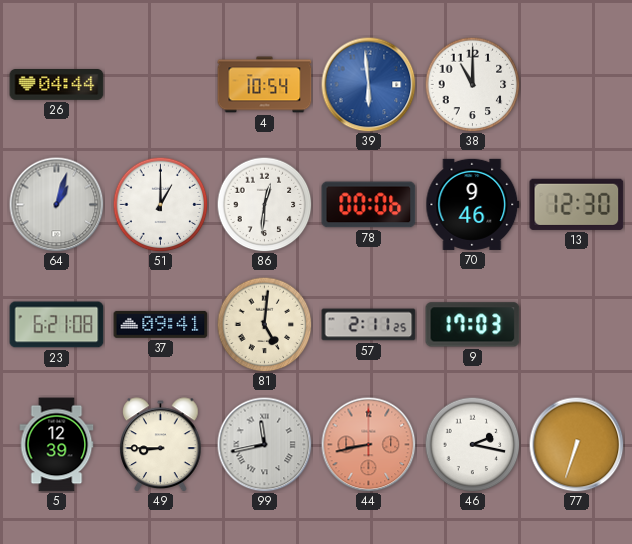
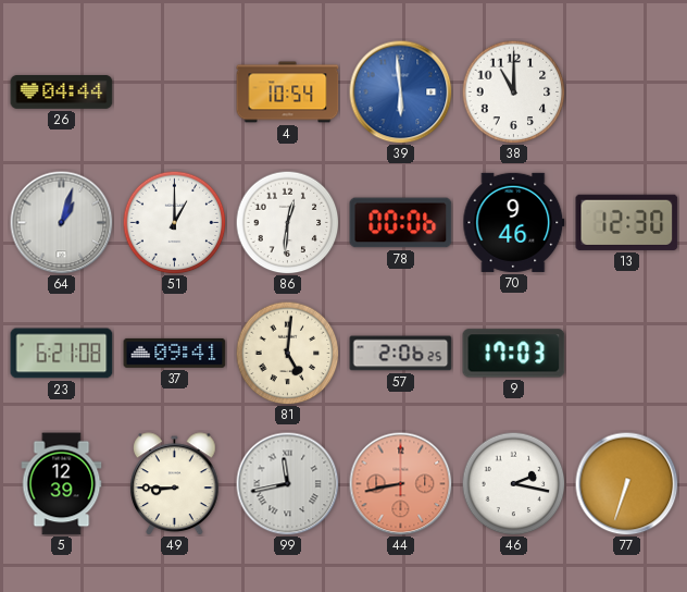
57: 2:11 -> 2:06
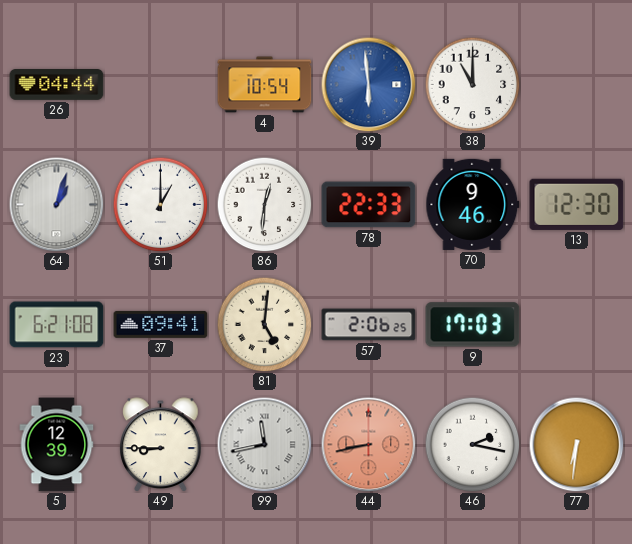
78: 00:06 -> 22:33
77: 6:33 -> 6:31
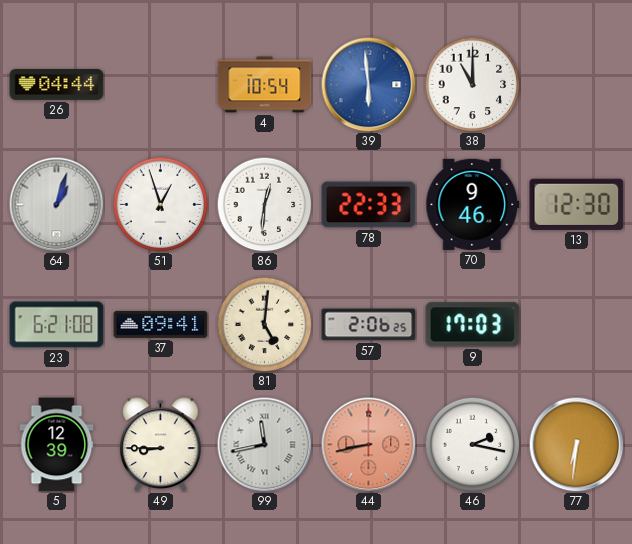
51: 1:00 -> 12:57
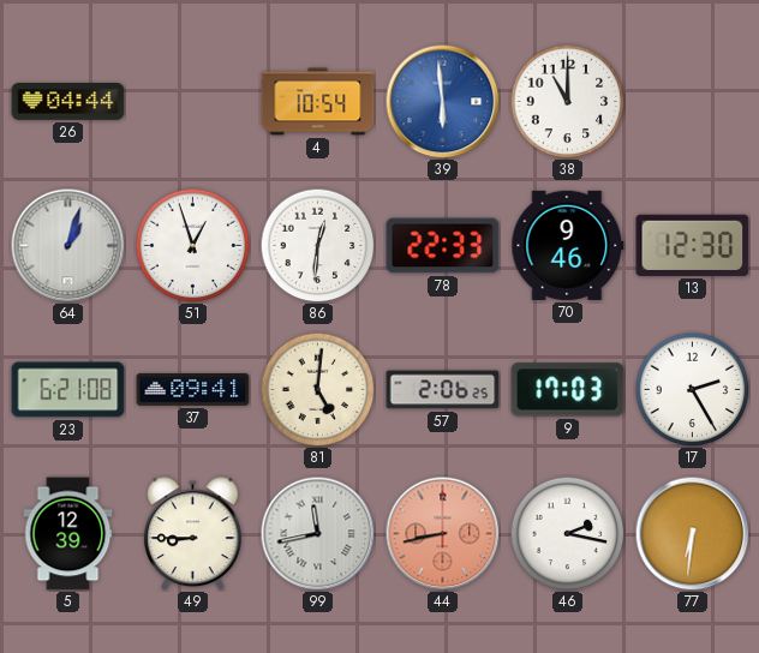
17: none -> 2:25
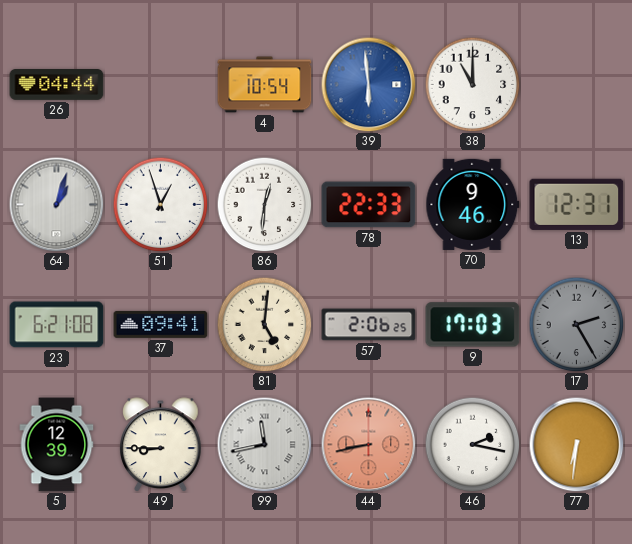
13: 12:30 -> 12:31
17 dial: white -> grey
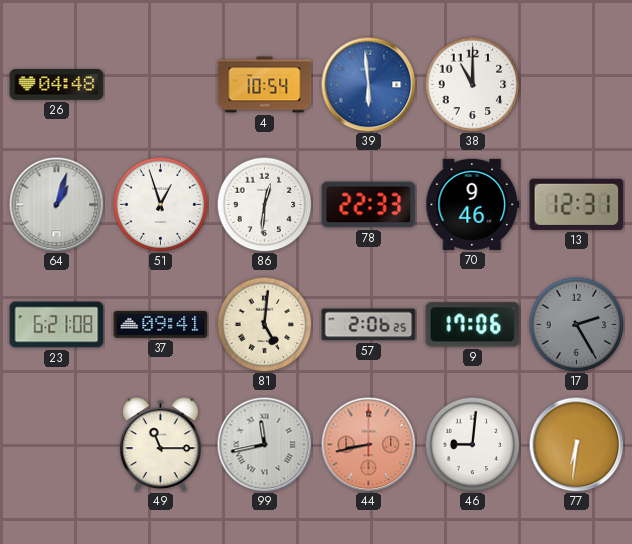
26: 04:44 -> 04:48
9: 17:03 -> 17:06
5: 12:39 -> none
49: 8:45 -> 11:15
46: 2:17 -> 9:01
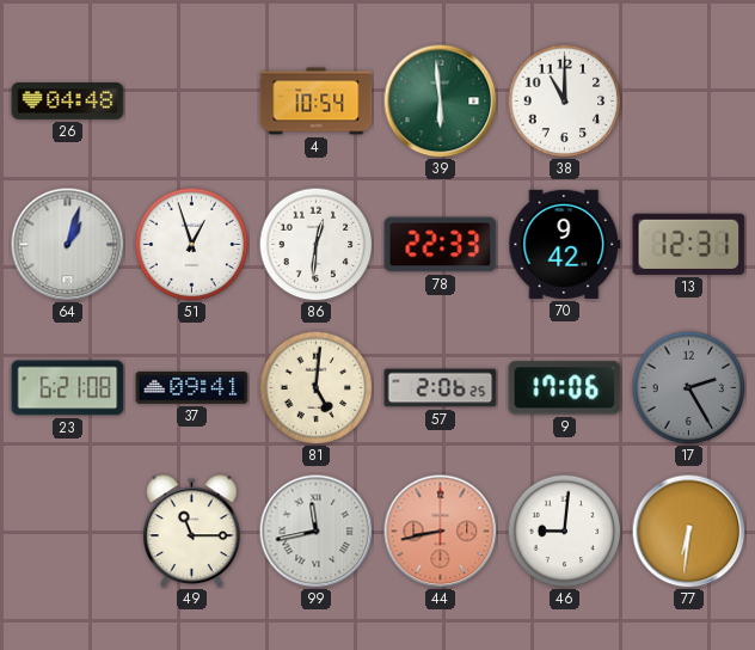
39 dial: blue -> green
70: 9:46 -> 9:42
